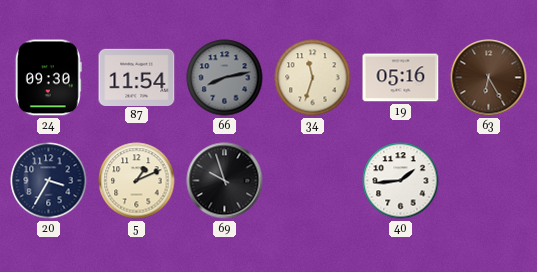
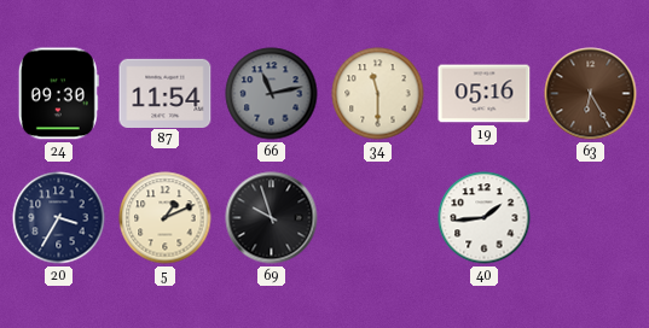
66: 8:13 -> 11:13
34: 11:33 -> 11:30
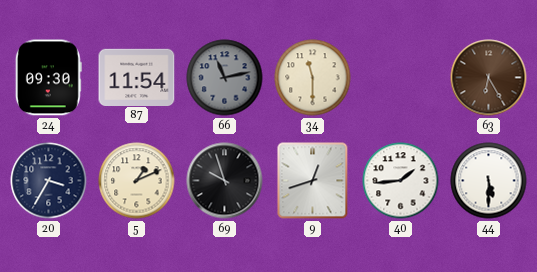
19: 05:16 -> none
9: none -> 12:42
44: none -> 5:30
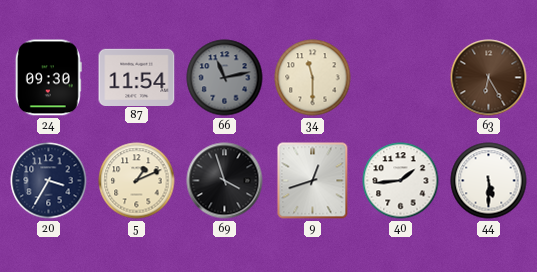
69: 9:57 -> 3:57
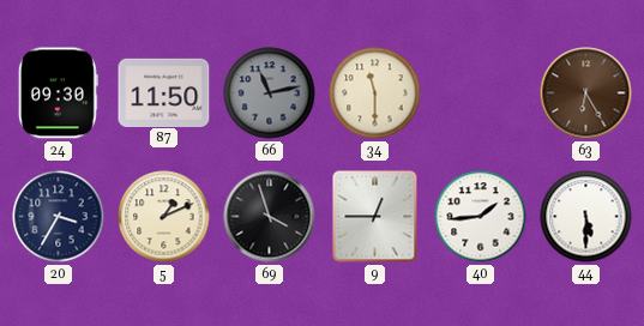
87: 11:54 -> 11:50
9: 12:42 -> 12:45
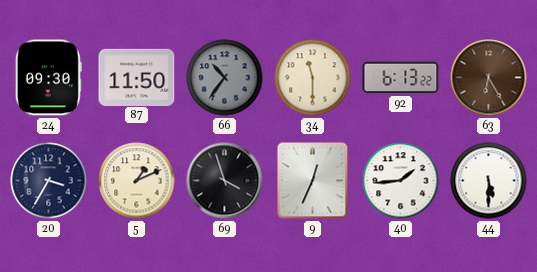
66: 11:13 -> 10:36
92: none -> 6:13
9: 12:45 -> 12:34
